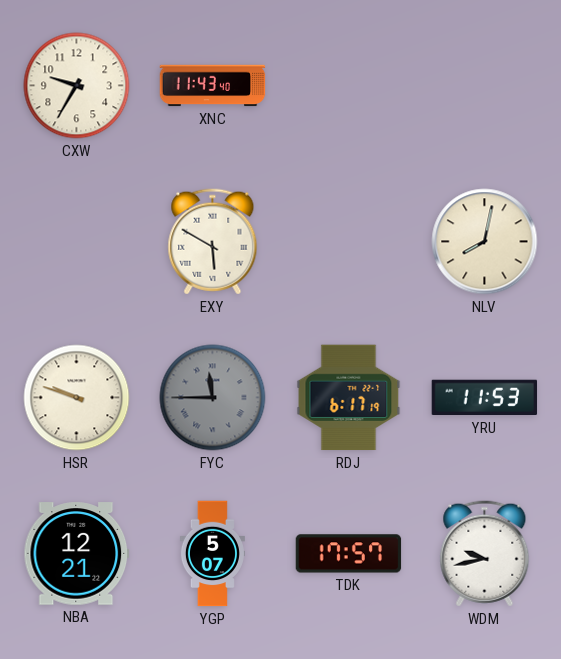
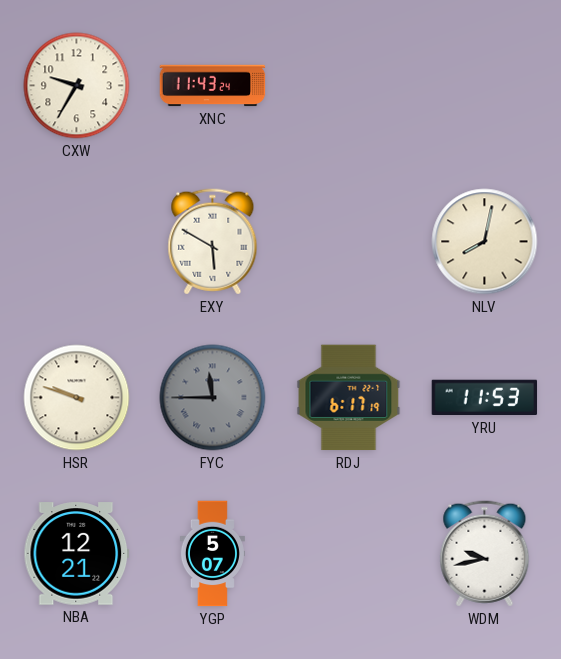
XNC: 11:43:40 -> 11:43:24
TDK: 17:57 -> none
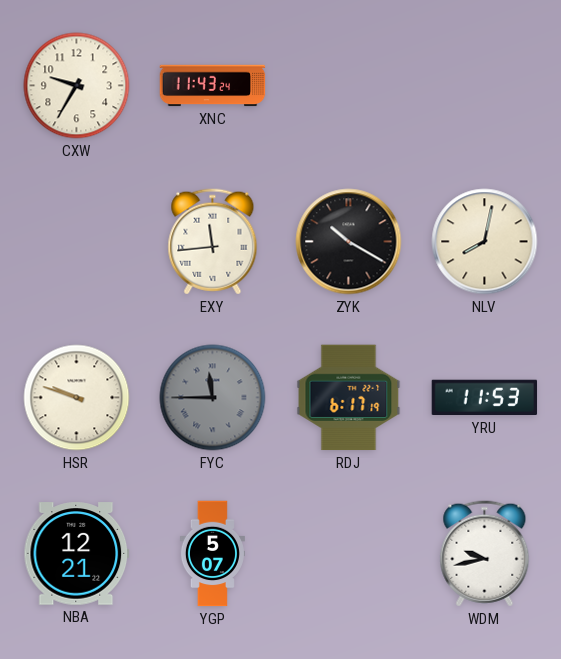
EXY: 5:50 -> 11:44
ZYK: none -> 10:20
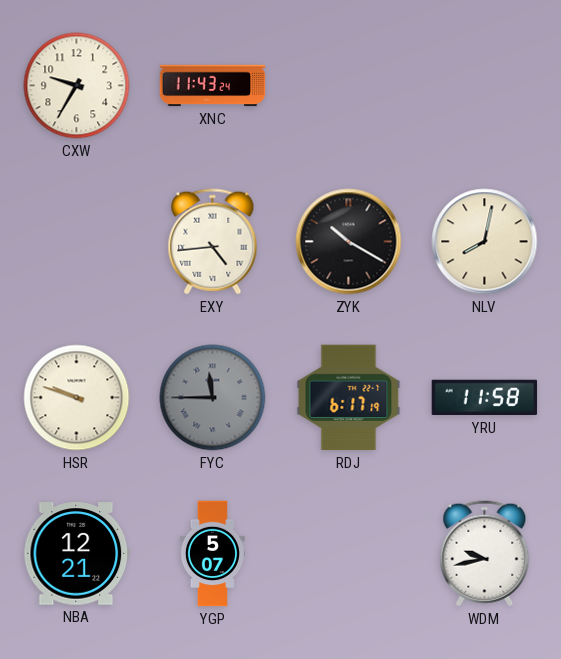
EXY: 11:44 -> 4:44
YRU: 11:53 -> 11:58
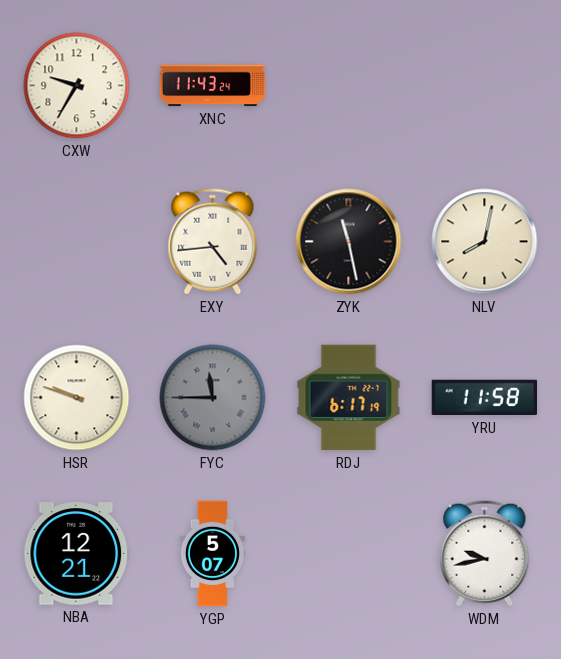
ZYK: 10:20 -> 11:28
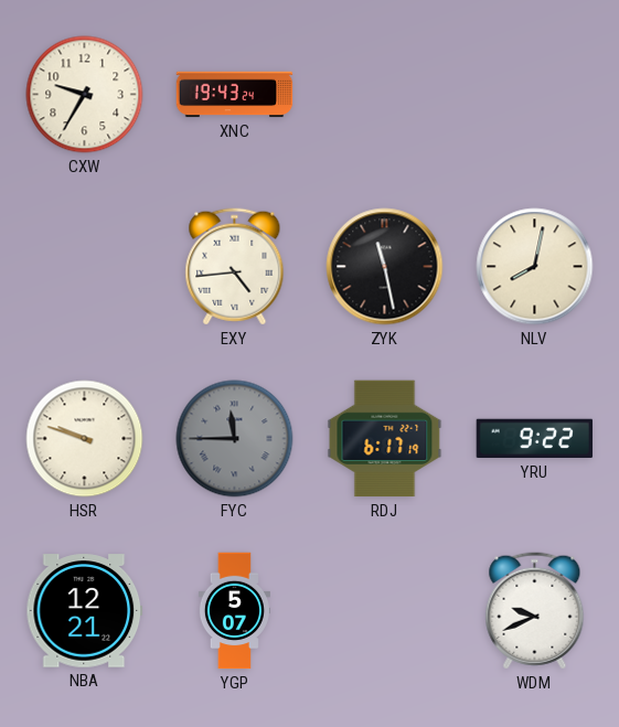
XNC: 11:43 -> 19:43
YRU: 11:58 -> 9:22
WDM: 9:43 -> 9:41
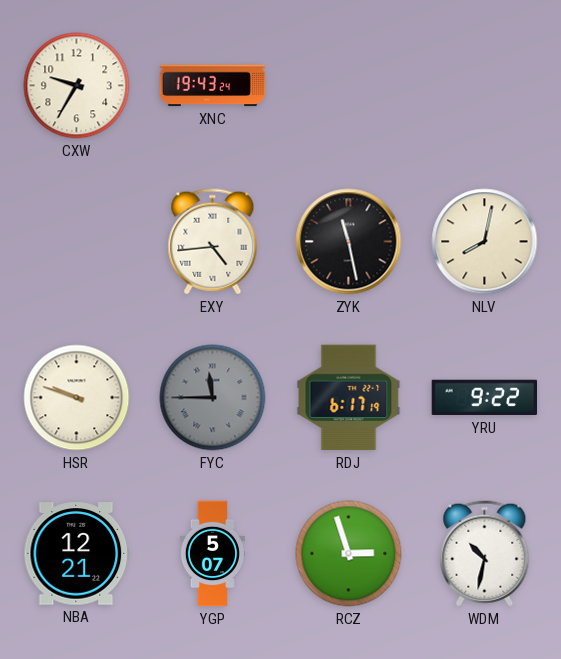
RCZ: none -> 2:57
WDM: 9:41 -> 10:32
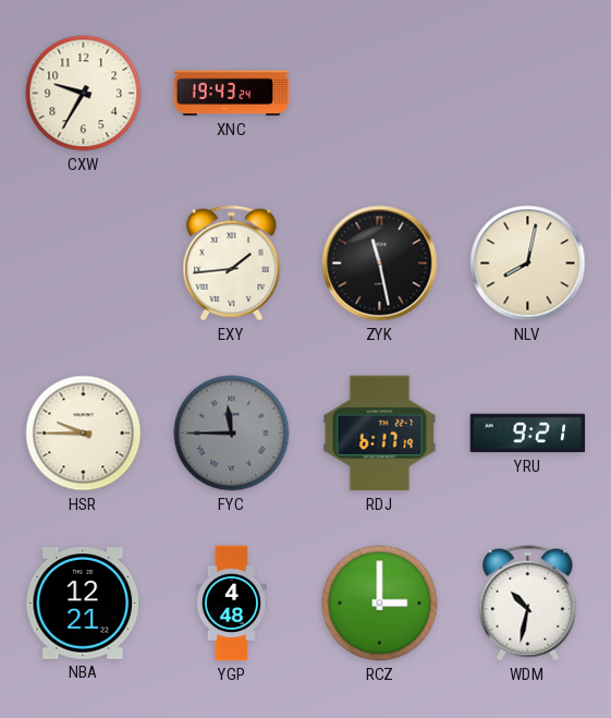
EXY: 4:44 -> 1:44
HSR: 9:48 -> 9:45
YRU: 9:22 -> 9:21
YGP: 5:07 -> 4:48
RCZ: 2:57 -> 3:00
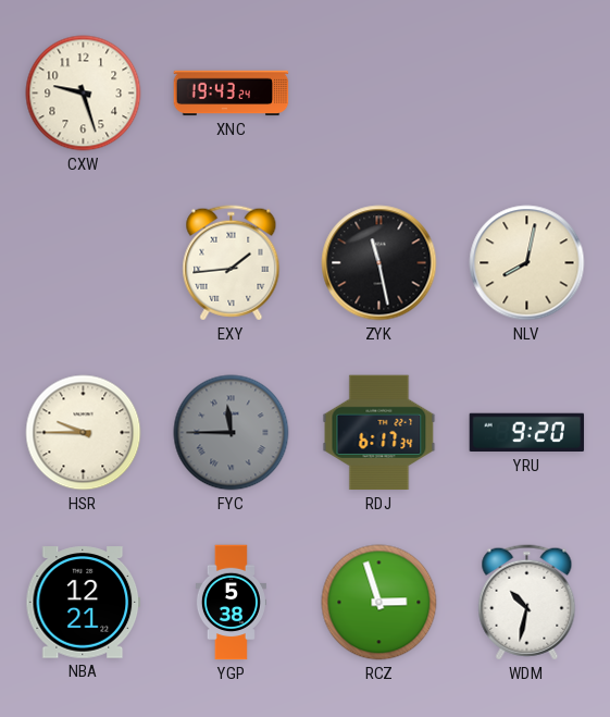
CXW: 9:35 -> 9:27
RDJ: 6:17:19 -> 6:17:34
YRU: 9:21 -> 9:20
YGP: 4:48 -> 5:38
RCZ: 3:00 -> 2:57
